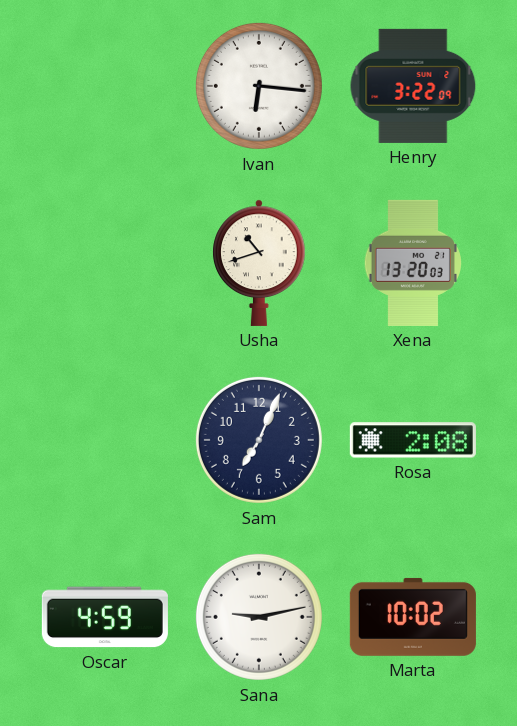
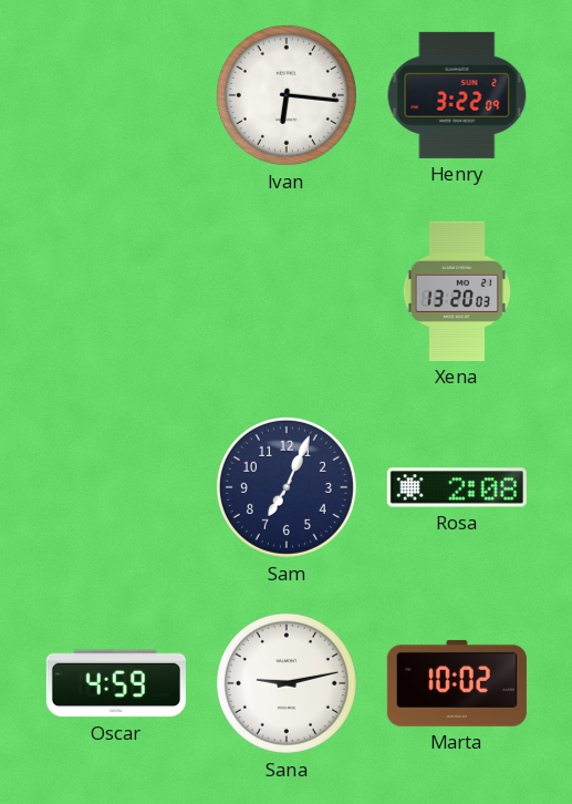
Usha: 10:42 -> none
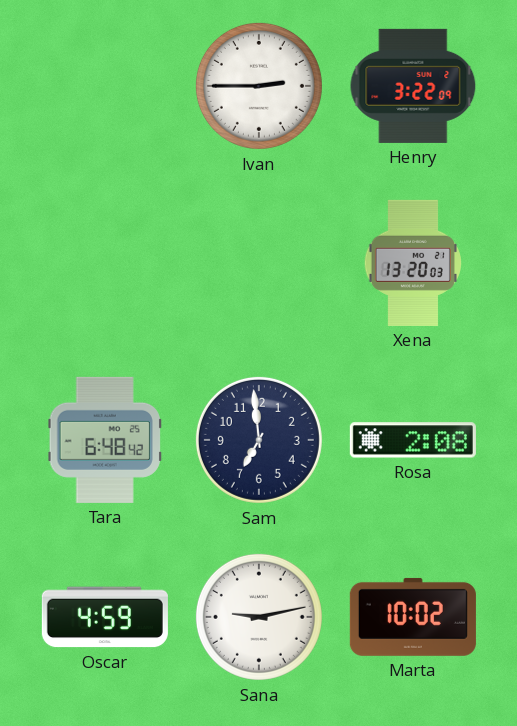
Ivan: 6:16 -> 2:45
Tara: none -> 6:48
Sam: 7:04 -> 6:59
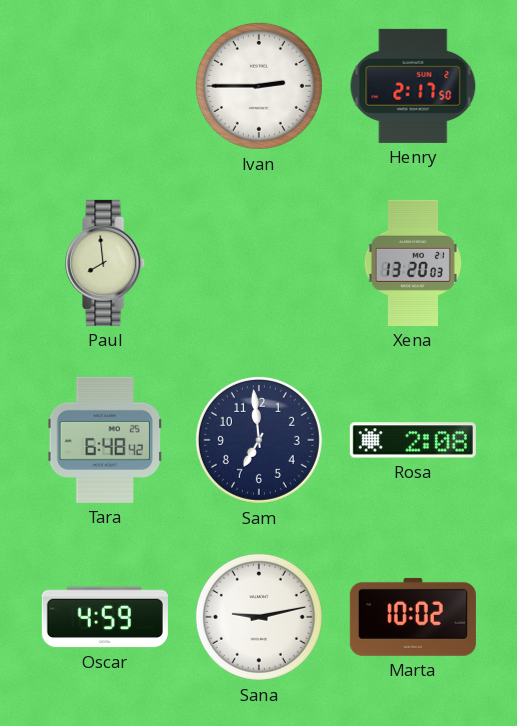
Henry: 3:22 -> 2:17
Paul: none -> 7:59
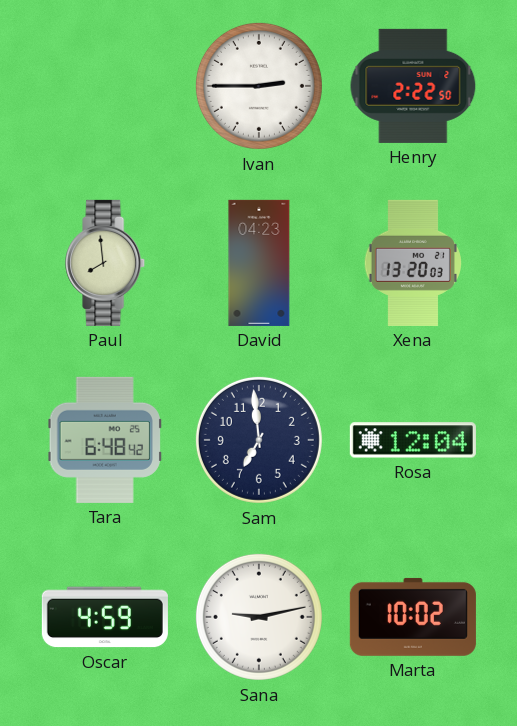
Henry: 2:17 -> 2:22
David: none -> 04:23
Rosa: 2:08 -> 12:04
